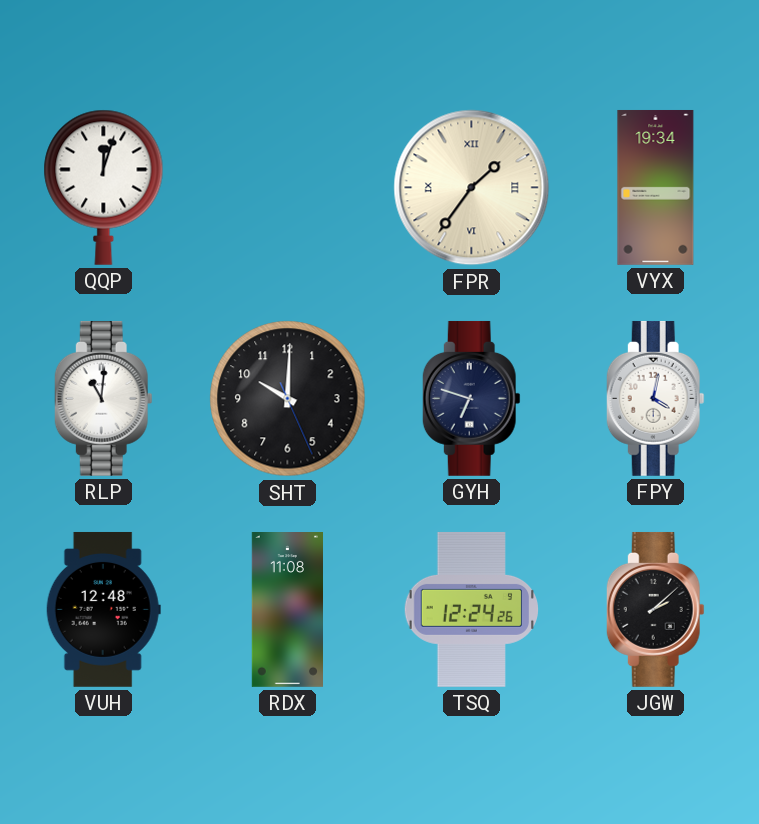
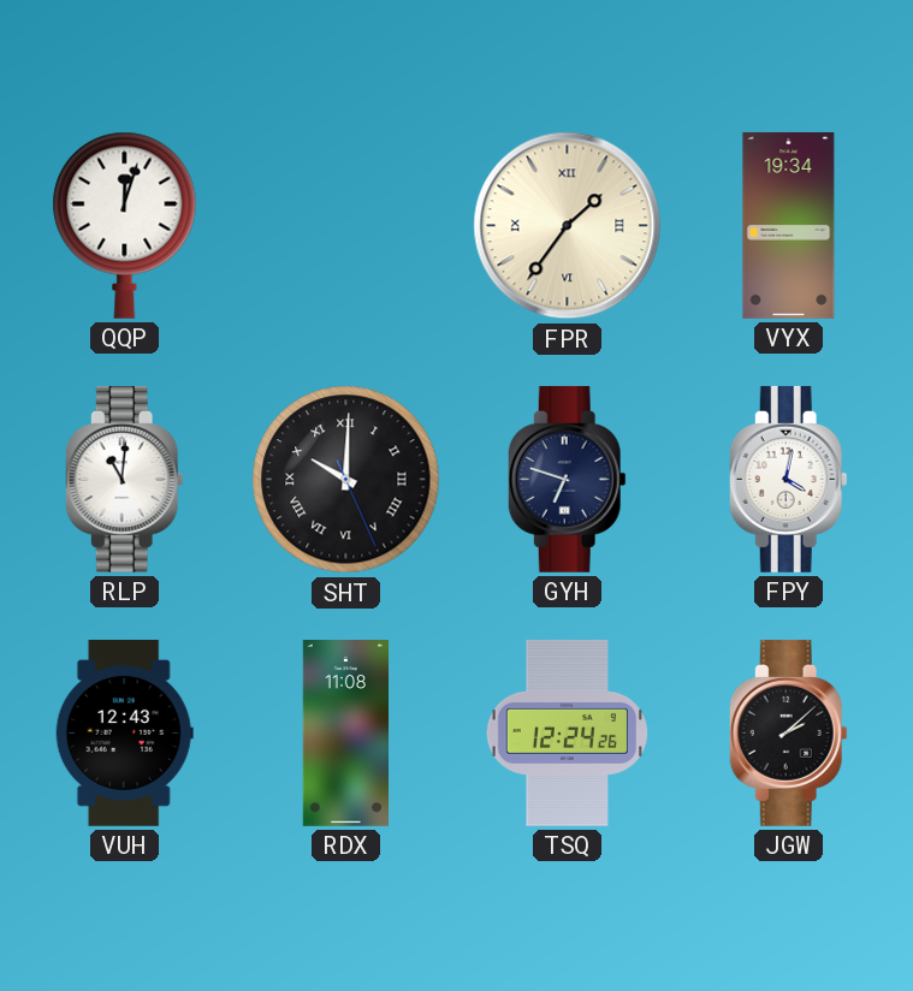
SHT numerals: Arabic -> Roman
VUH: 12:48 -> 12:43
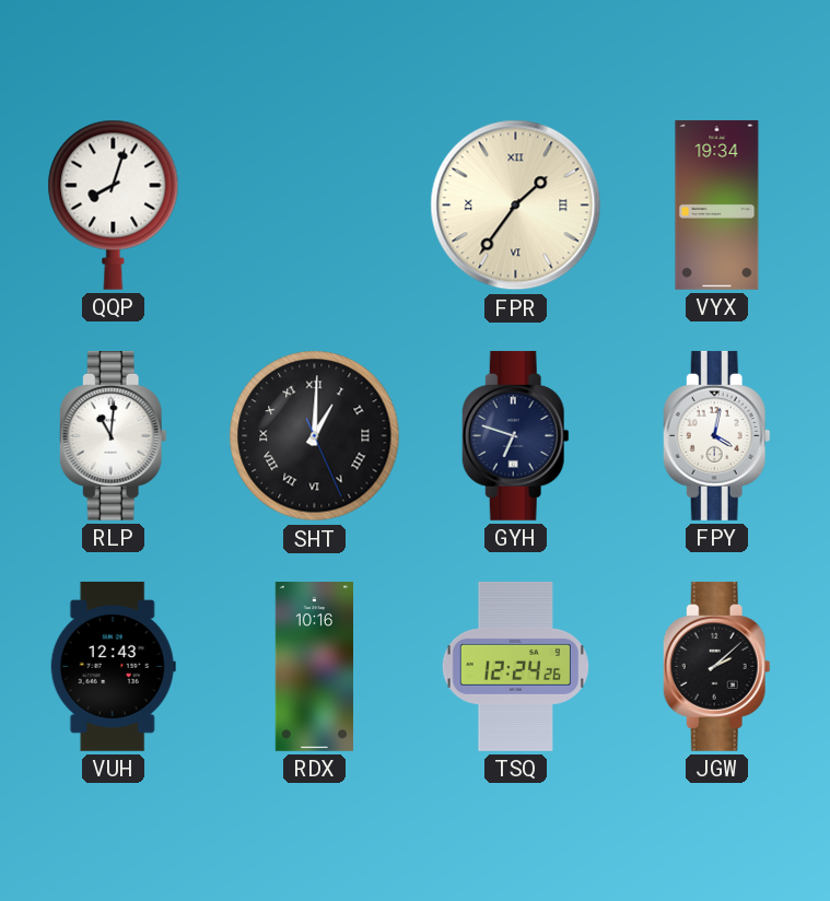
QQP: 12:03 -> 8:03
SHT: 10:00 -> 1:00
RDX: 11:08 -> 10:16
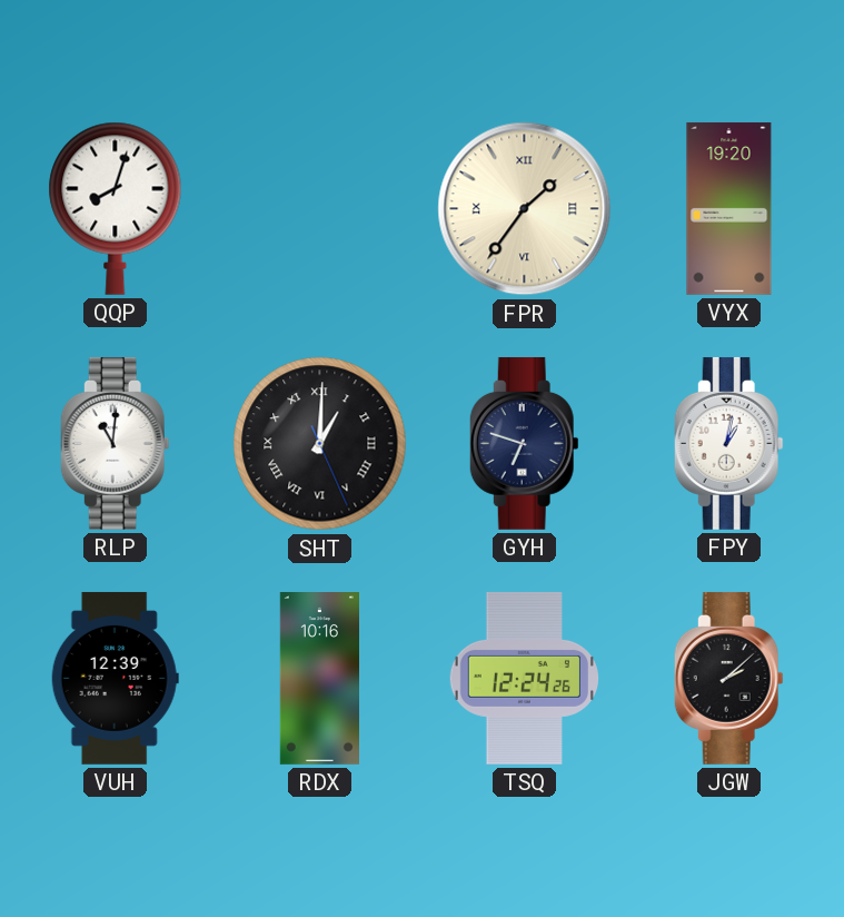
VYX: 19:34 -> 19:20
FPY: 4:02 -> 1:02
VUH: 12:43 -> 12:39
